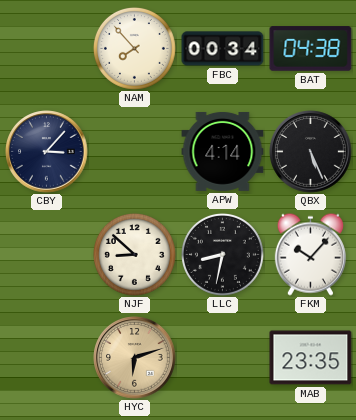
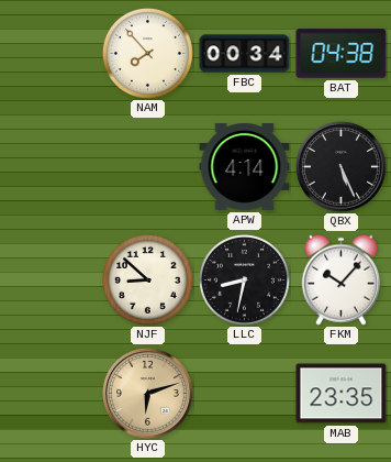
CBY: 3:07 -> none
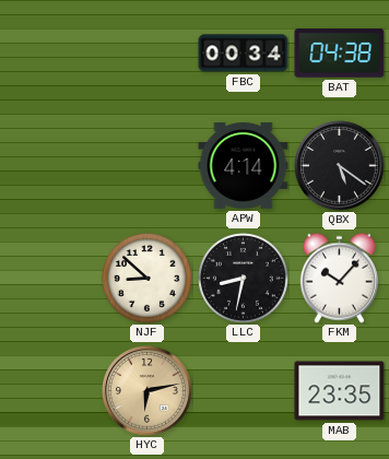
NAM: 7:53 -> none
QBX: 5:26 -> 5:21
HYC: 6:12 -> 6:13
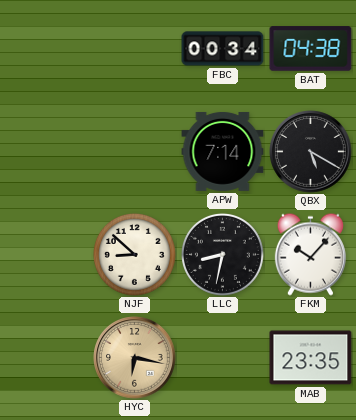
APW: 4:14 -> 7:14
QBX: 5:21 -> 5:20
HYC: 6:13 -> 6:17
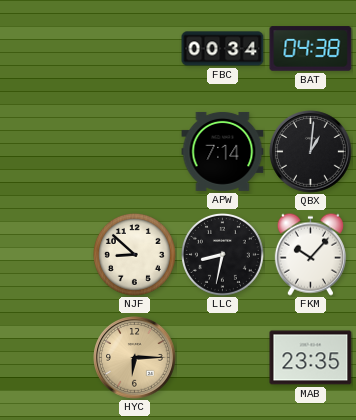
QBX: 5:20 -> 1:01
HYC: 6:17 -> 6:15
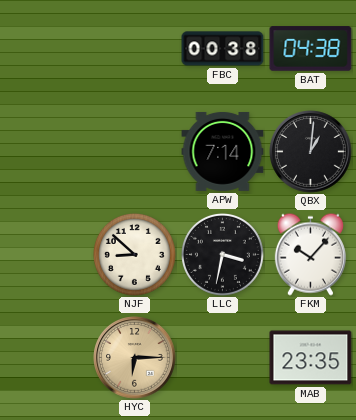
FBC: 00:34 -> 00:38
LLC: 8:32 -> 3:32
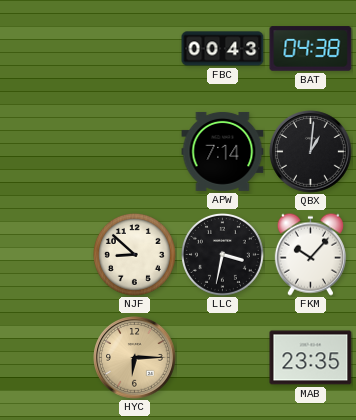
FBC: 00:38 -> 00:43
